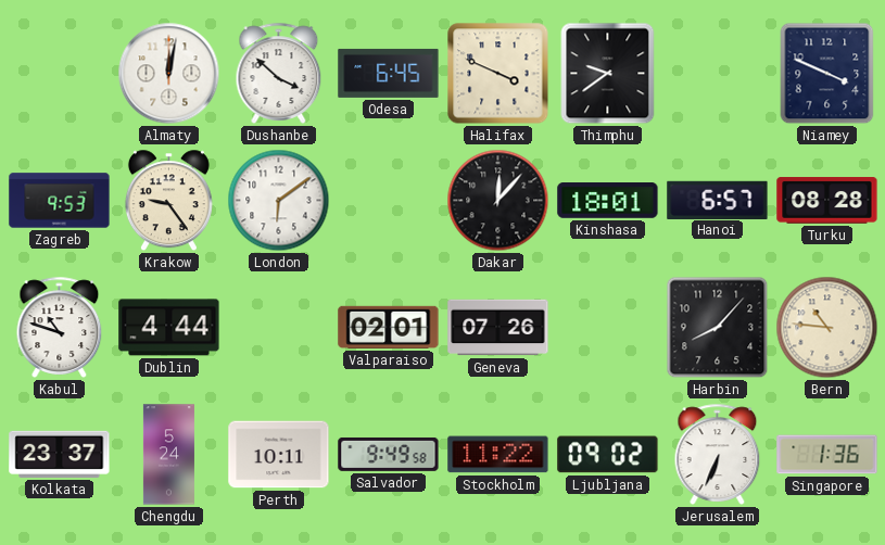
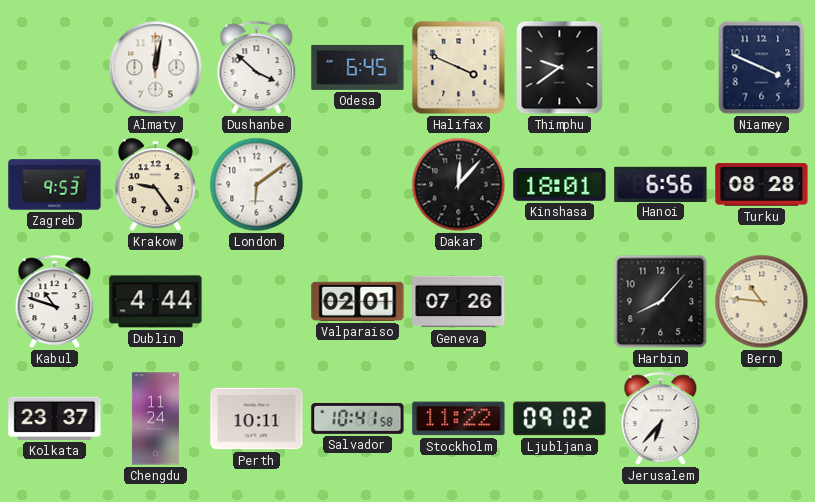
Hanoi: 6:57 -> 6:56
Chengdu: 5:24 -> 11:24
Salvador: 9:49 -> 10:41
Jerusalem: 6:34 -> 6:37
Singapore: 1:36 -> none
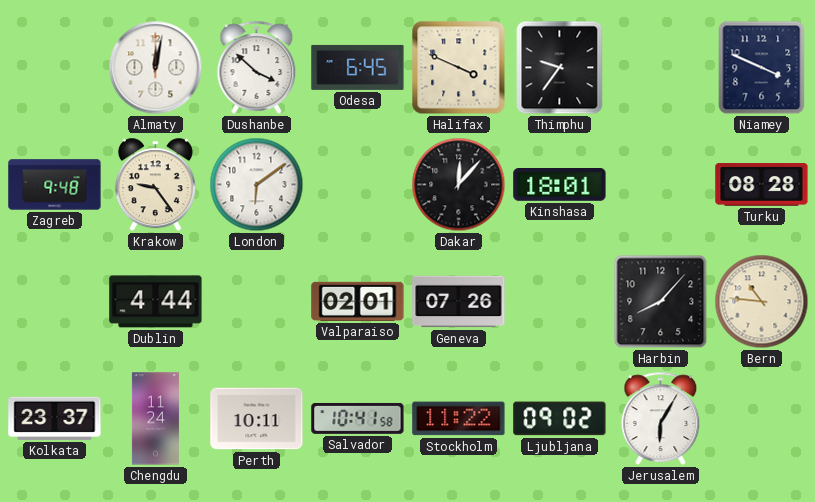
Thimphu: 9:39 -> 9:36
Zagreb: 9:53 -> 9:48
Hanoi: 6:56 -> none
Kabul: 10:48 -> none
Jerusalem: 6:37 -> 6:05
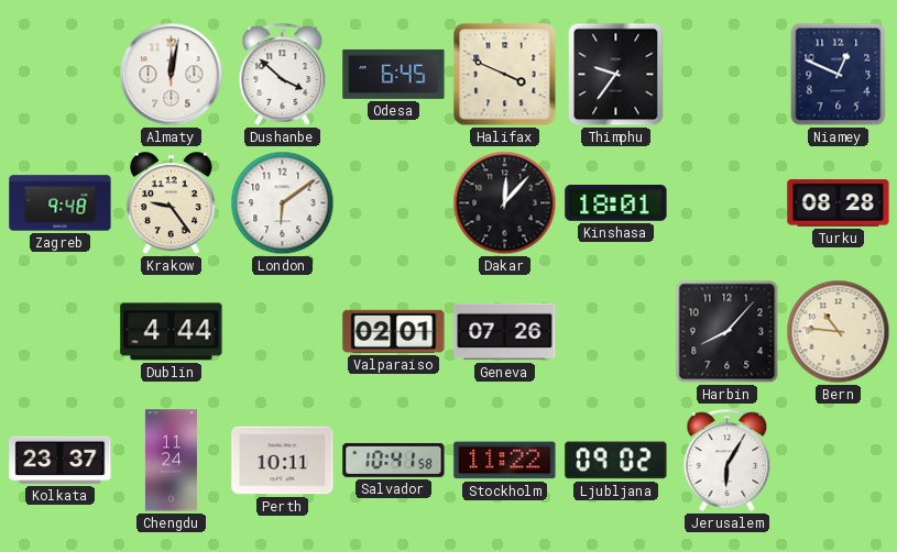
Niamey: 3:49 -> 12:49
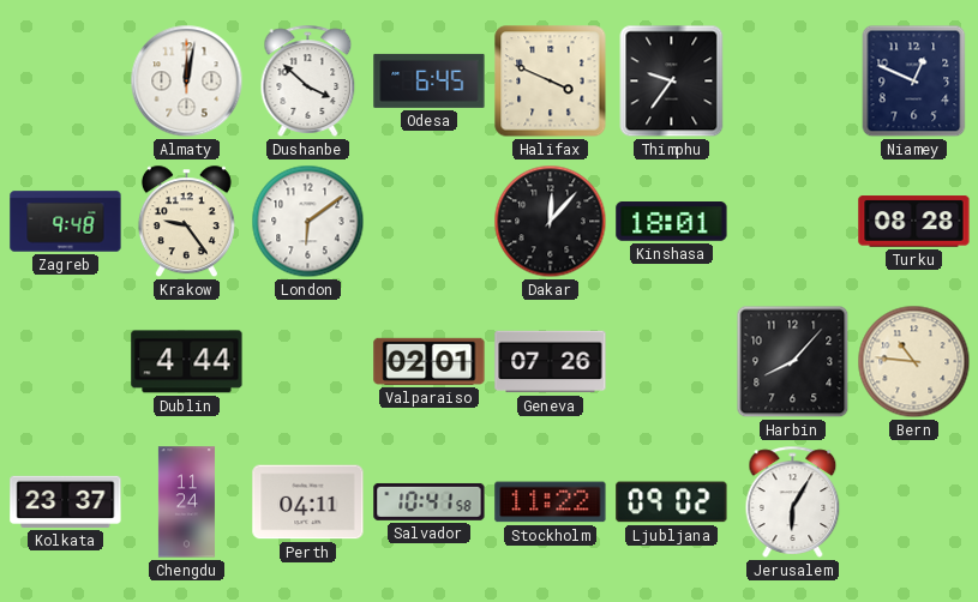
Perth: 10:11 -> 04:11
